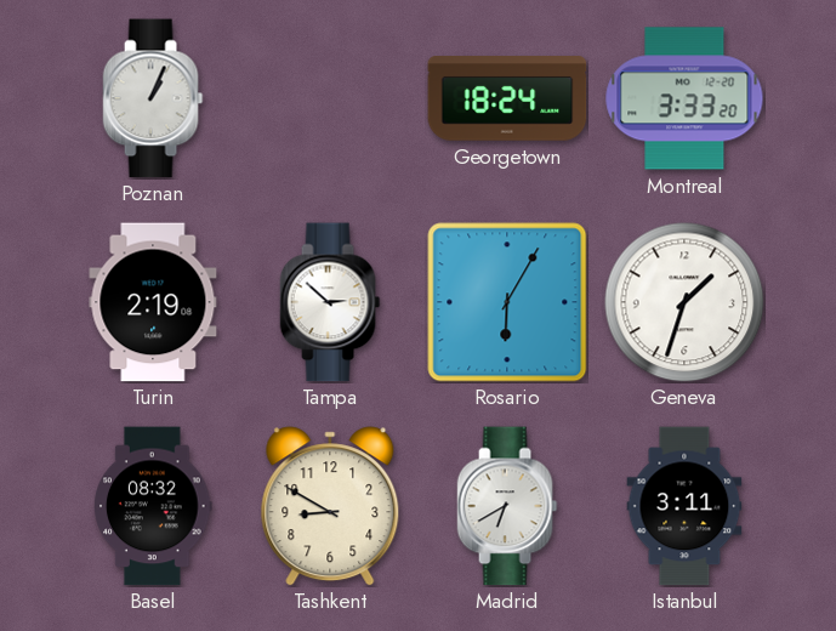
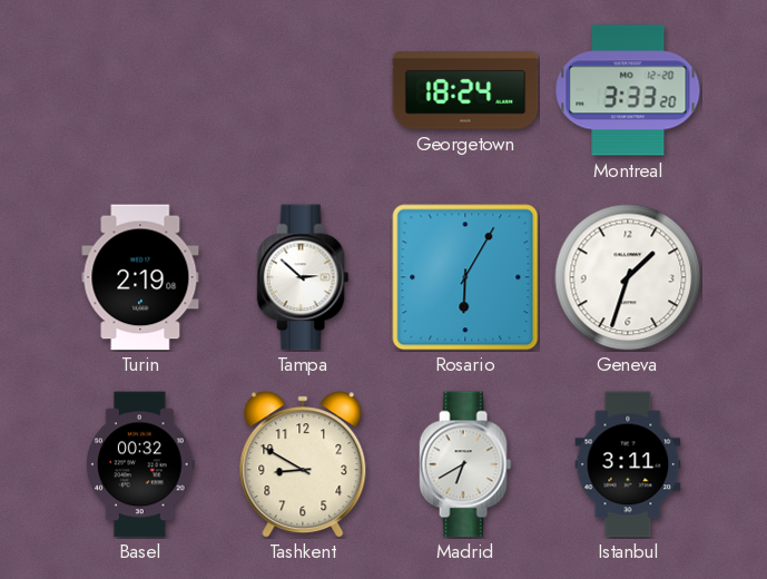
Poznan: 1:04 -> none
Basel: 08:32 -> 00:32
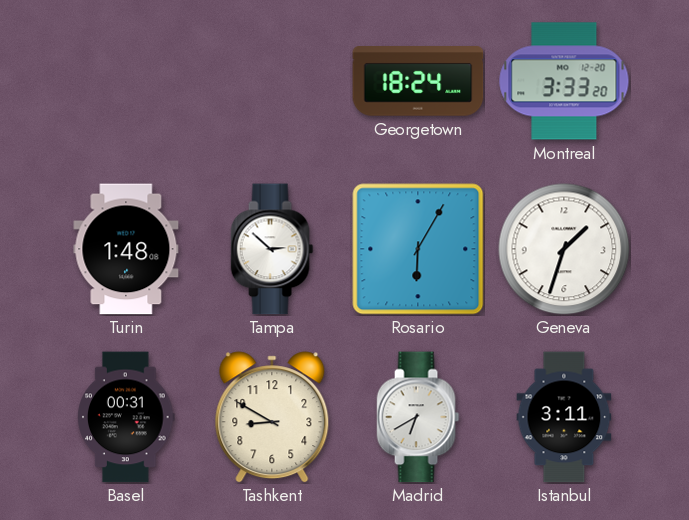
Turin: 2:19 -> 1:48
Basel: 00:32 -> 00:31
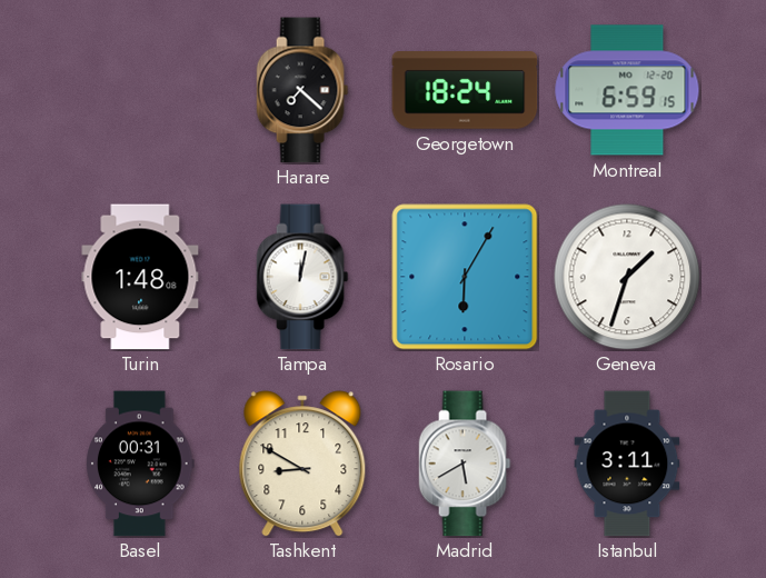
Harare: none -> 7:22
Montreal: 3:33 -> 6:59
Tampa: 2:52 -> 12:02
Madrid: 6:40 -> 5:40
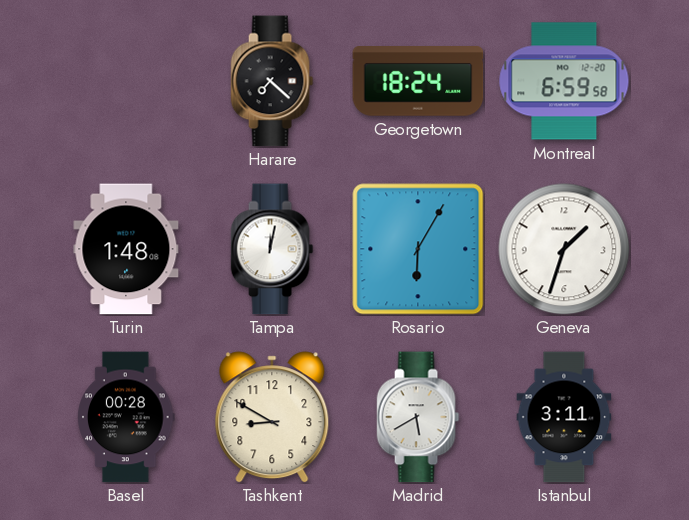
Montreal: 6:59:15 -> 6:59:58
Basel: 00:31 -> 00:28
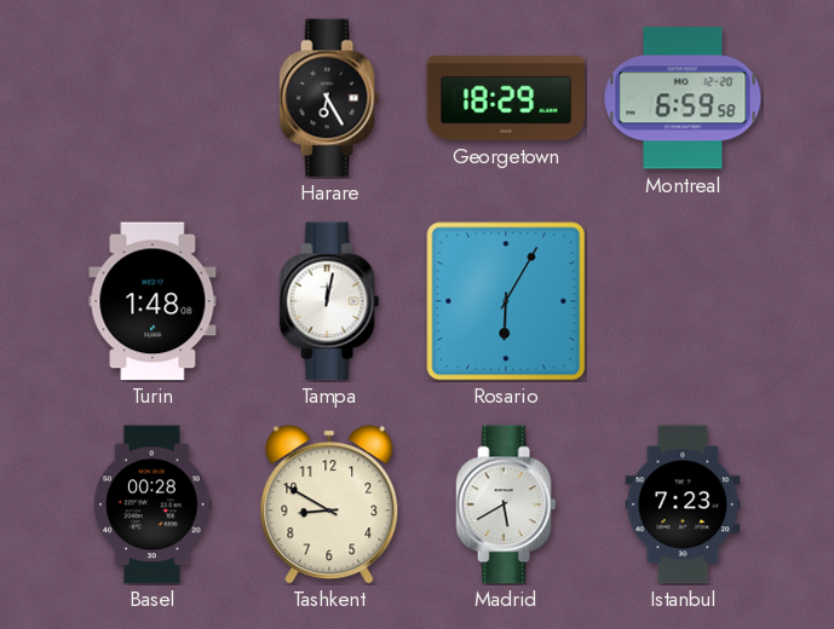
Harare: 7:22 -> 6:25
Georgetown: 18:24 -> 18:29
Geneva: 1:33 -> none
Istanbul: 3:11 -> 7:23
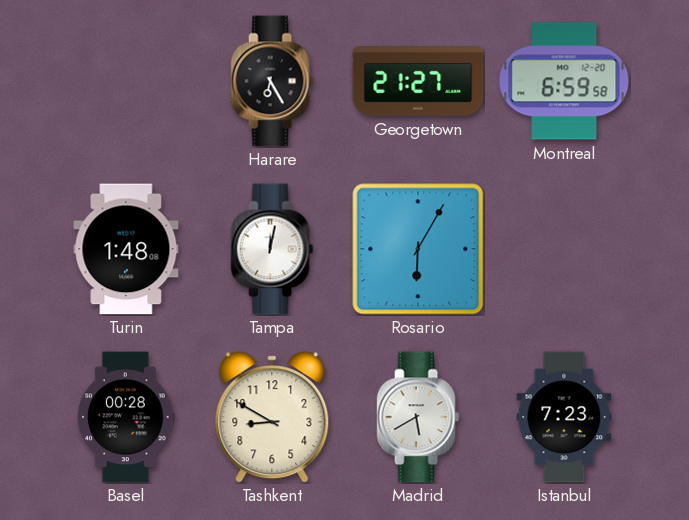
Georgetown: 18:29 -> 21:27
